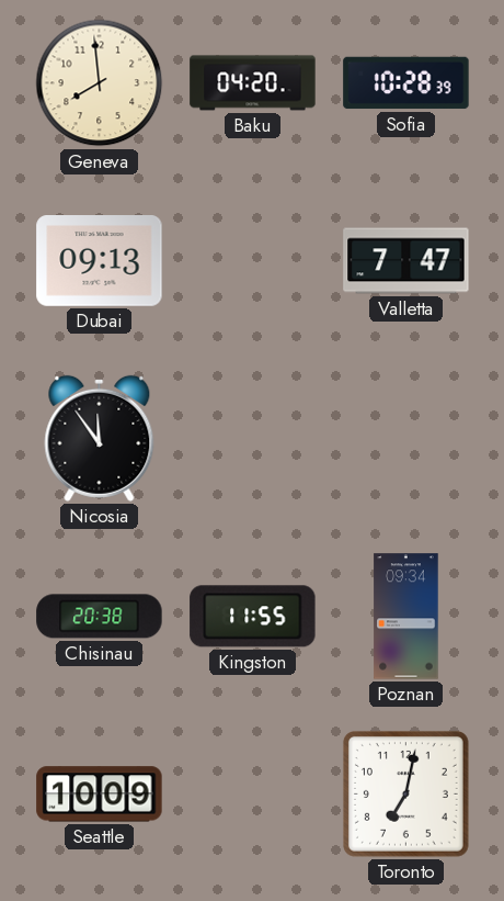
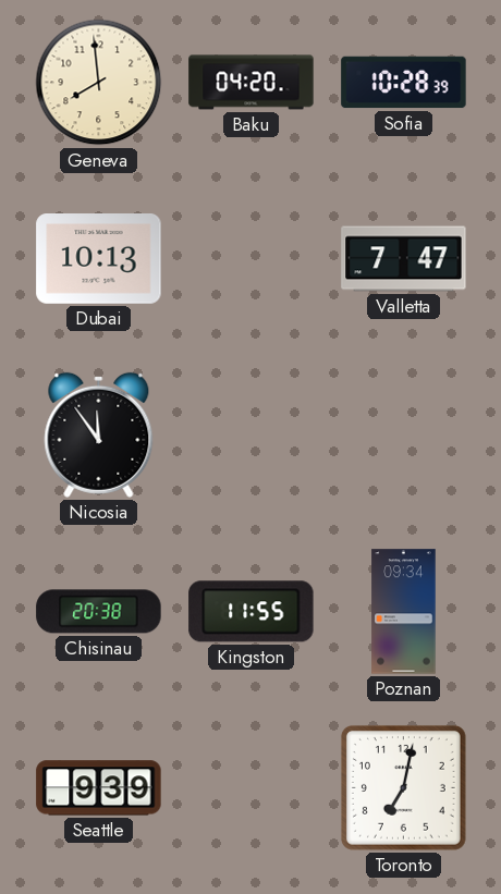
Dubai: 09:13 -> 10:13
Seattle: 10:09 -> 9:39
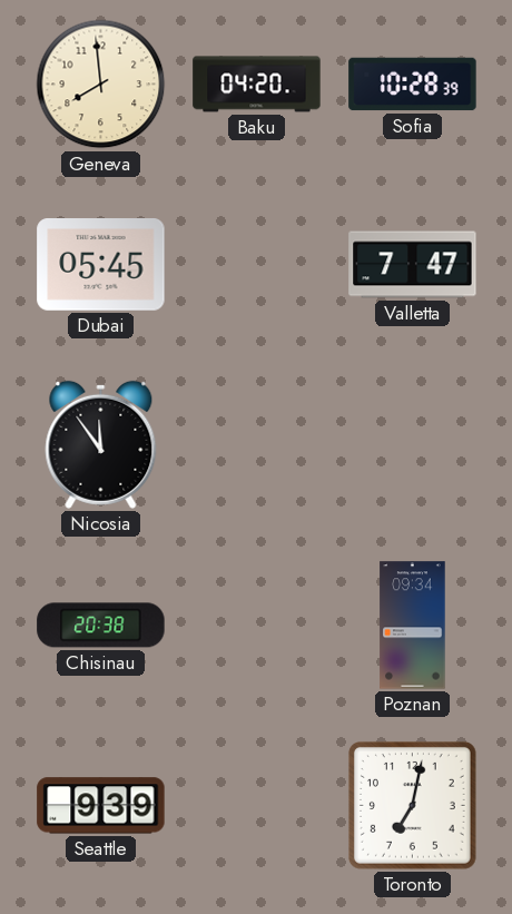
Dubai: 10:13 -> 05:45
Kingston: 11:55 -> none
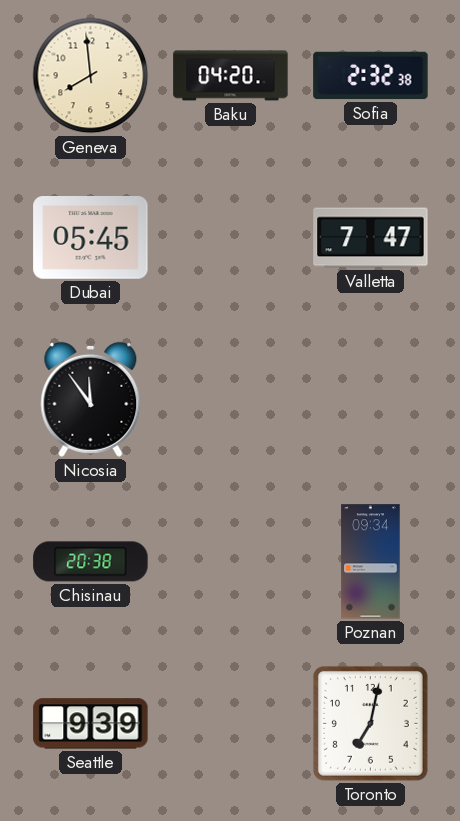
Sofia: 10:28 -> 2:32
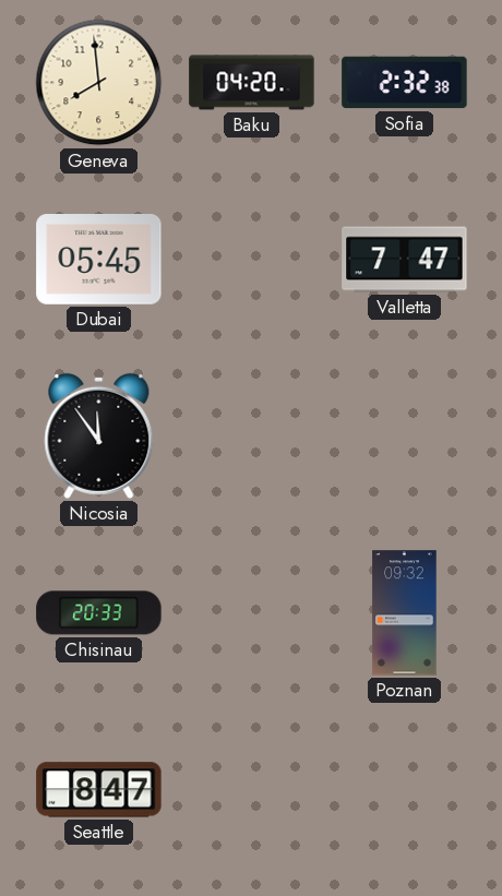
Chisinau: 20:38 -> 20:33
Poznan: 09:34 -> 09:32
Seattle: 9:39 -> 8:47
Toronto: 7:02 -> none
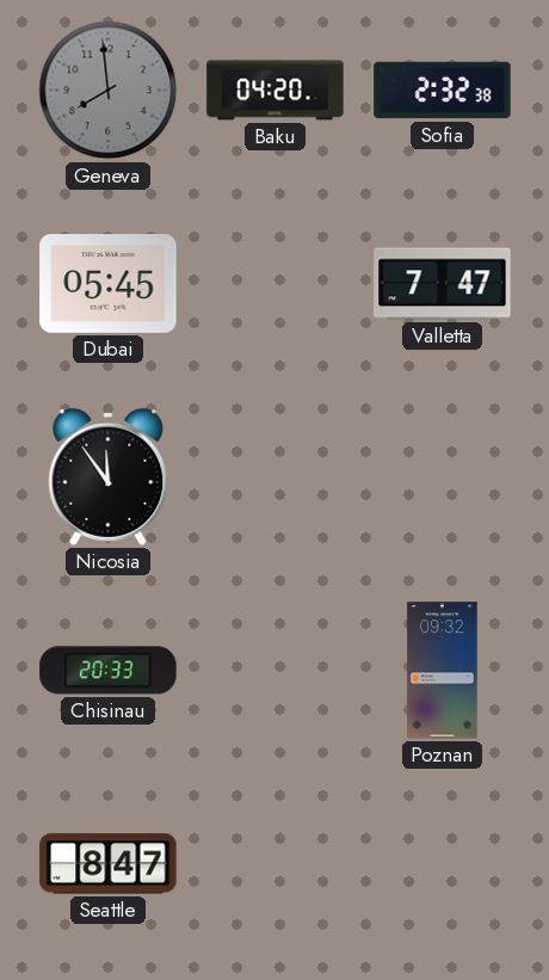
Geneva dial: cream -> grey
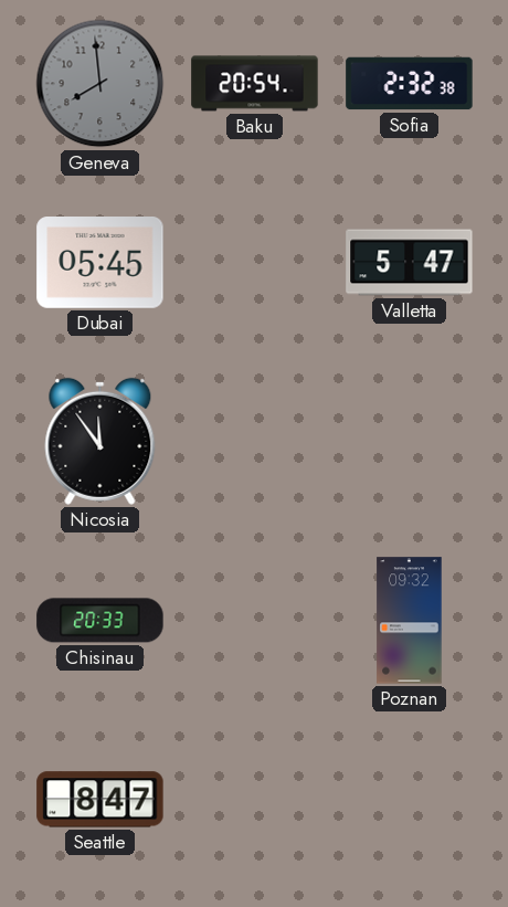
Baku: 04:20 -> 20:54
Valletta: 7:47 -> 5:47
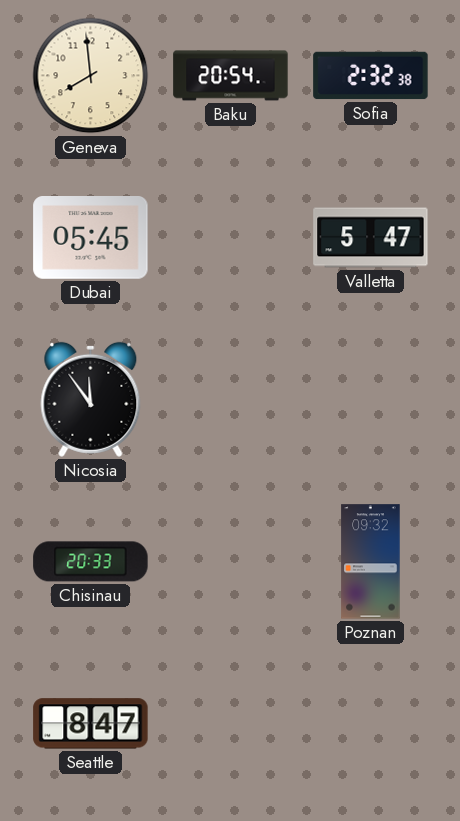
Geneva dial: grey -> cream
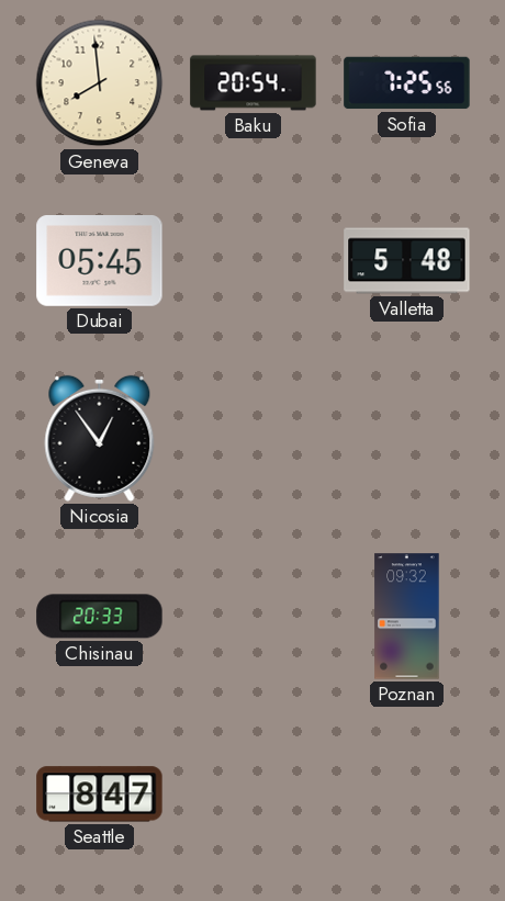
Sofia: 2:32 -> 7:25
Valletta: 5:47 -> 5:48
Nicosia: 11:54 -> 12:54
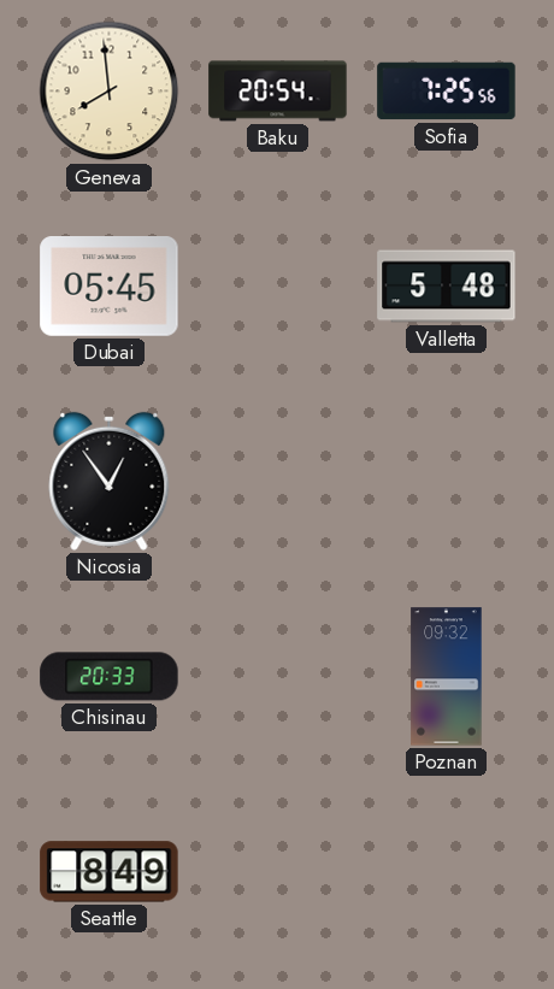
Seattle: 8:47 -> 8:49
